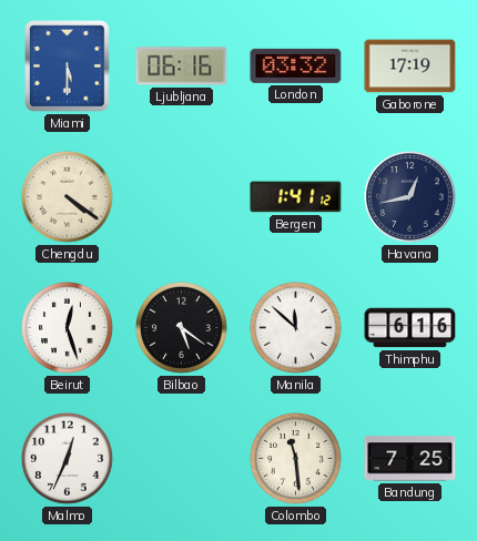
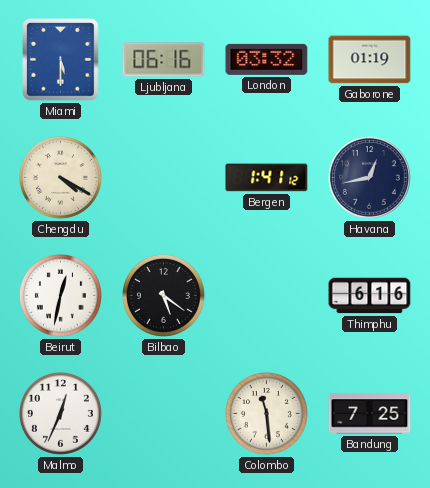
Gaborone: 17:19 -> 01:19
Chengdu: 4:21 -> 4:20
Beirut: 12:27 -> 12:32
Manila: 11:52 -> none
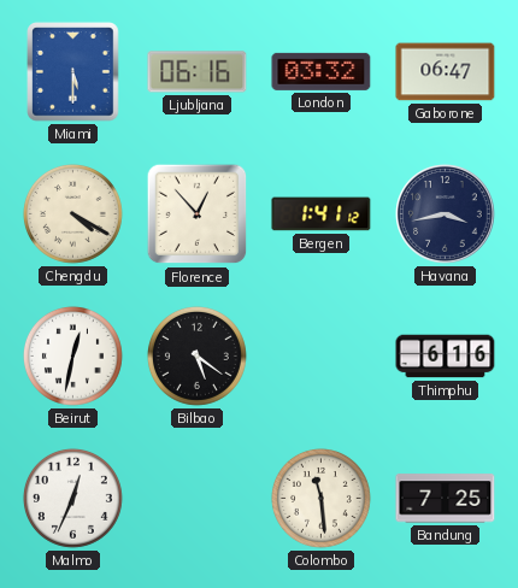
Gaborone: 01:19 -> 06:47
Florence: none -> 12:53
Havana: 12:43 -> 3:43
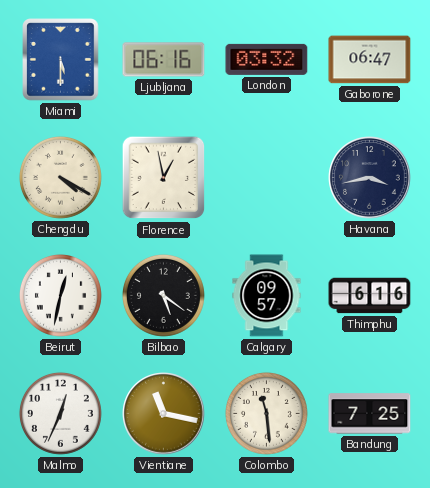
Florence: 12:53 -> 12:58
Bergen: 1:41 -> none
Calgary: none -> 09:57
Vientiane: none -> 11:17
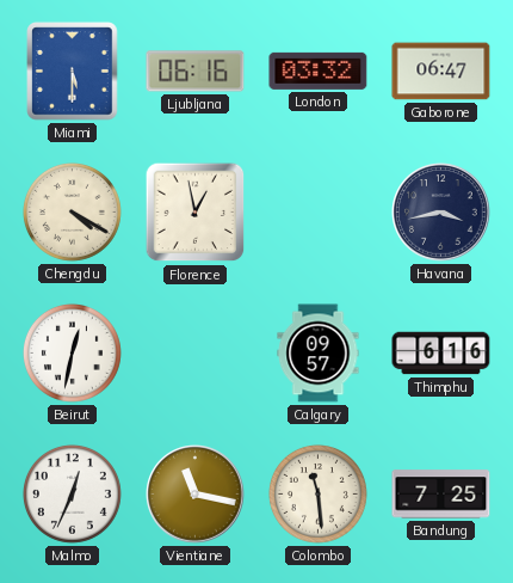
Bilbao: 5:21 -> none
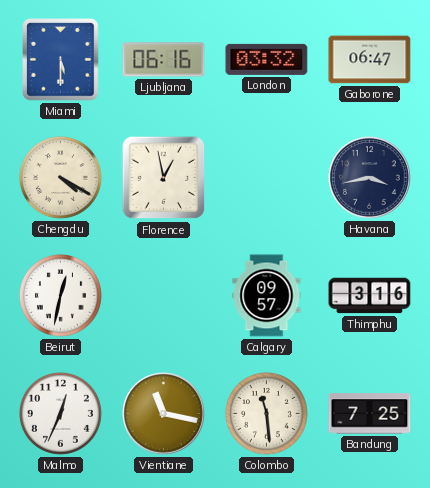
Thimphu: 6:16 -> 3:16
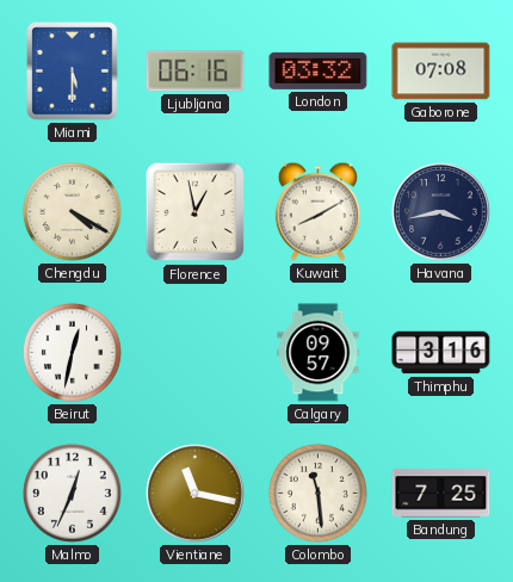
Gaborone: 06:47 -> 07:08
Kuwait: none -> 8:10
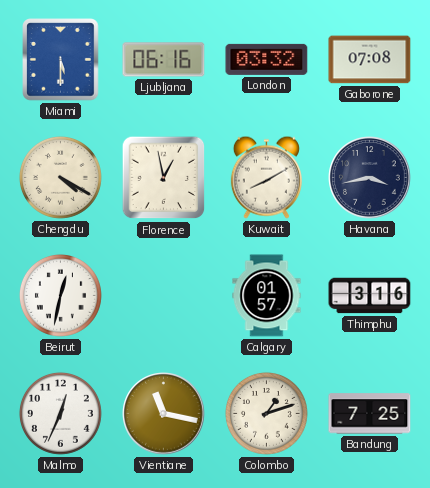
Calgary: 09:57 -> 01:57
Colombo: 11:29 -> 1:12
